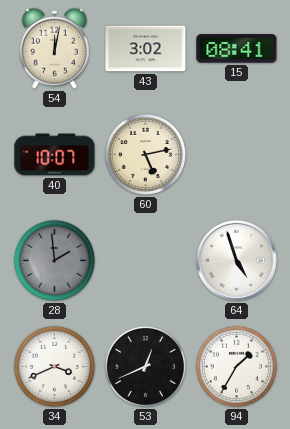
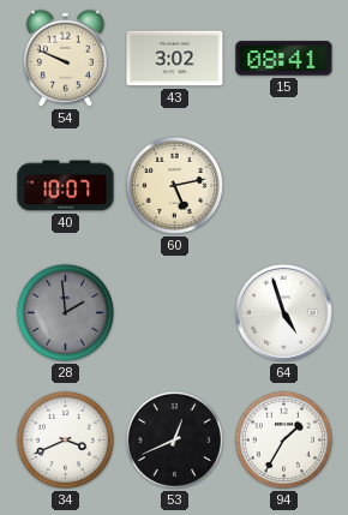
54: 12:02 -> 9:49
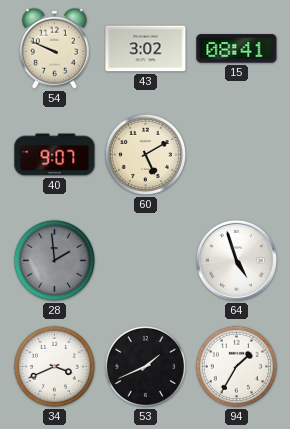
40: 10:07 -> 9:07
60: 5:13 -> 5:10
53: 12:41 -> 1:41
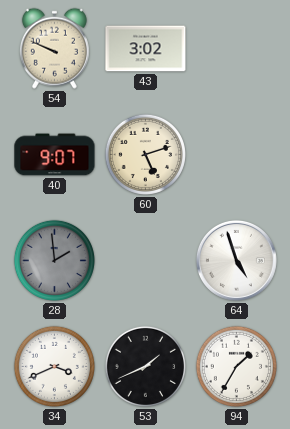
15: 08:41 -> none
60: 5:10 -> 5:12
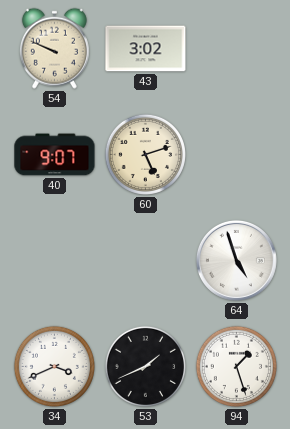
28: 1:59 -> none
94: 1:35 -> 1:27
